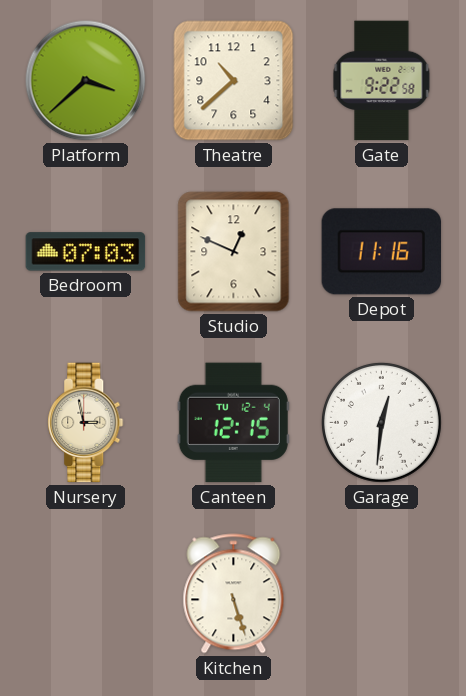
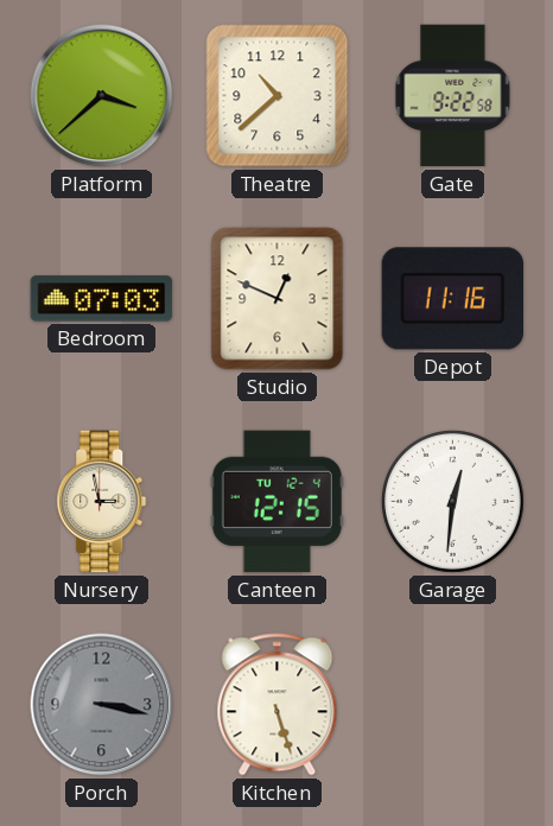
Porch: none -> 3:17
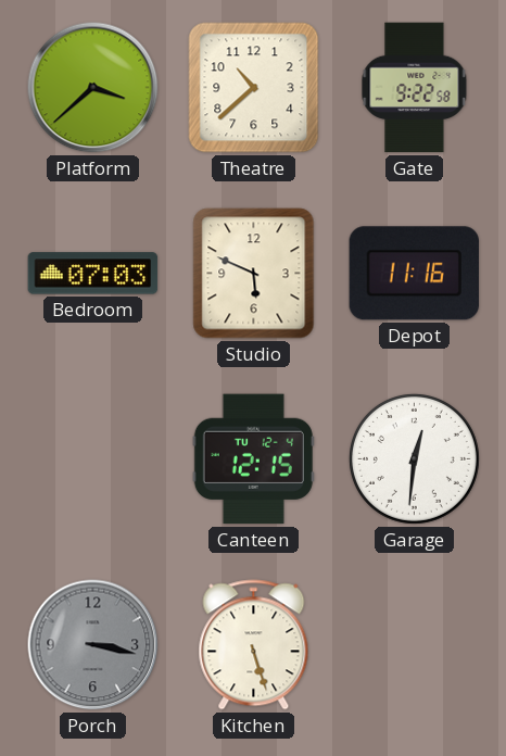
Studio: 12:49 -> 5:49
Nursery: 2:58 -> none
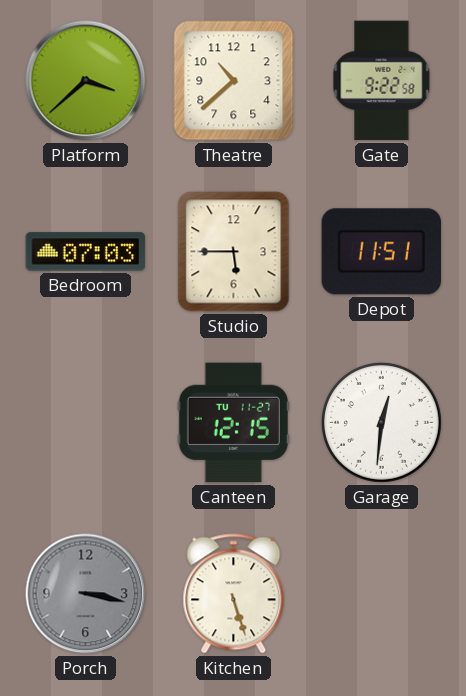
Studio: 5:49 -> 5:45
Depot: 11:16 -> 11:51
Canteen date: TU 12-4 -> TU 11-27
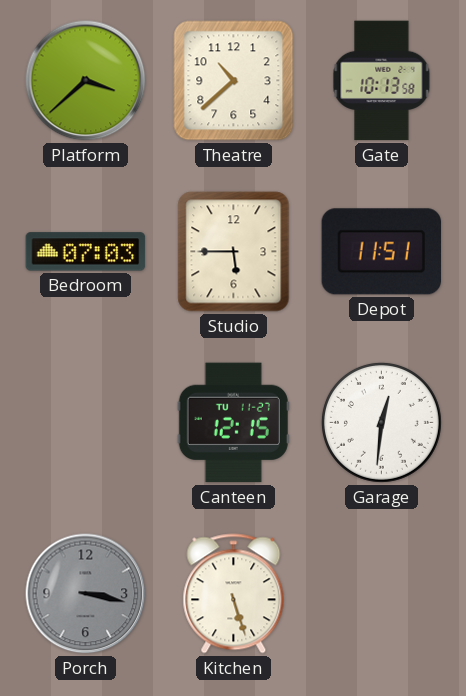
Gate: 9:22 -> 10:13
